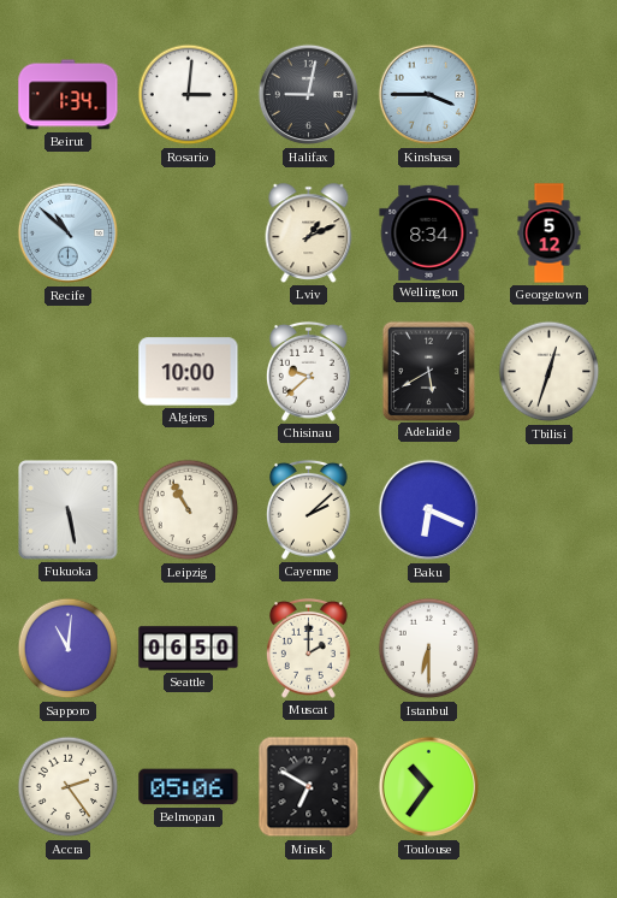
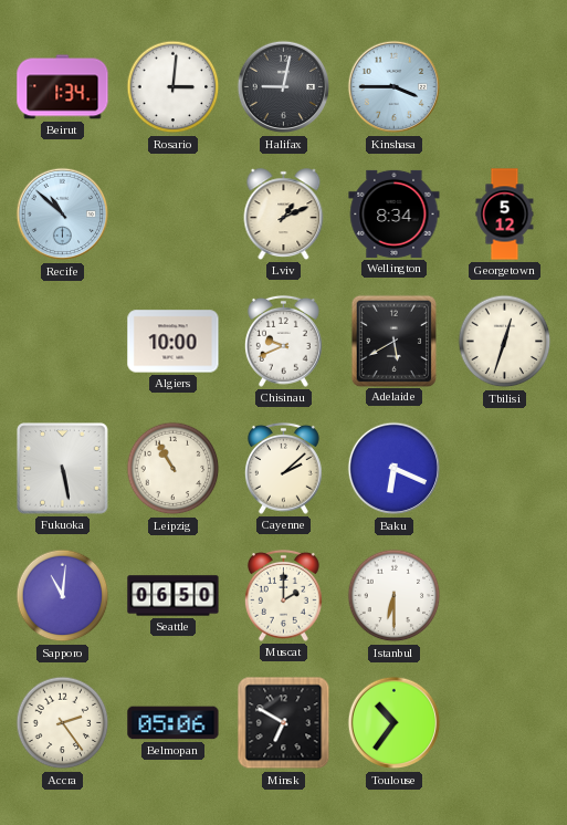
Chisinau: 9:38 -> 9:41
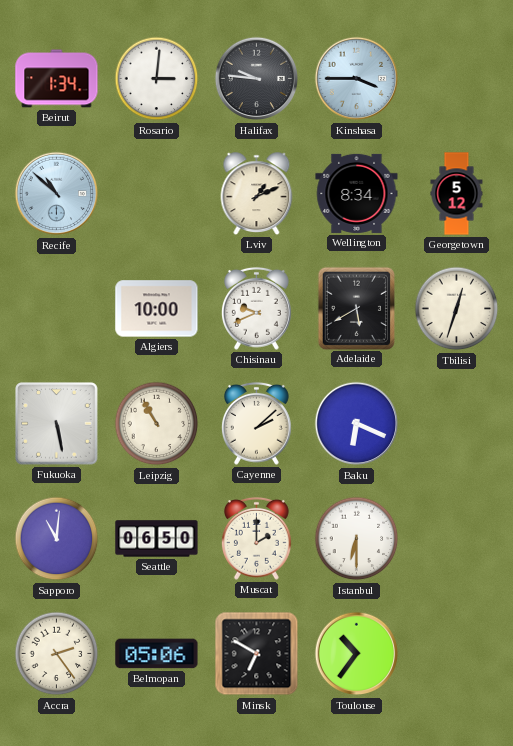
Halifax: 9:02 -> 9:46
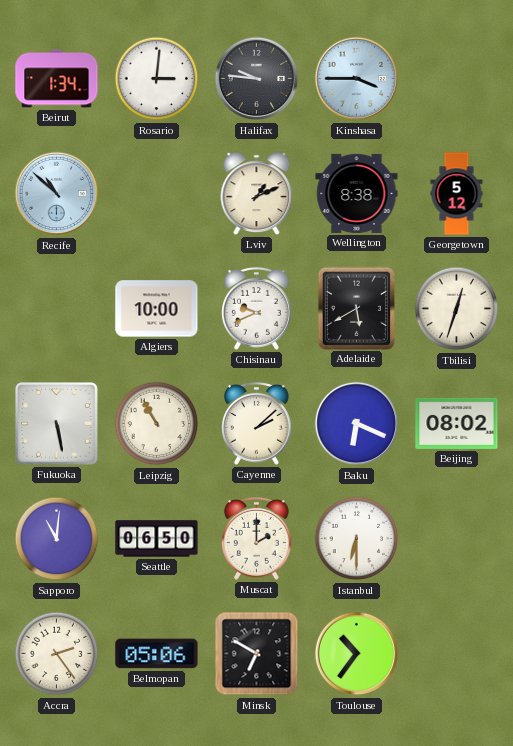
Wellington: 8:34 -> 8:38
Beijing: none -> 08:02
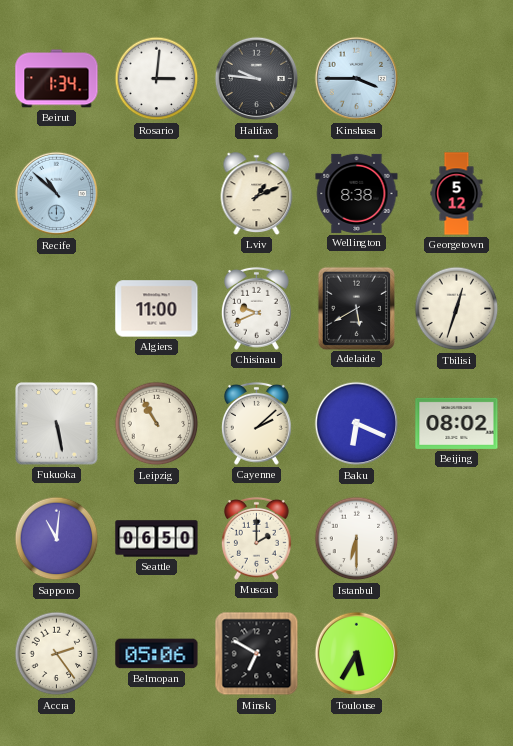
Algiers: 10:00 -> 11:00
Toulouse: 10:36 -> 5:35
